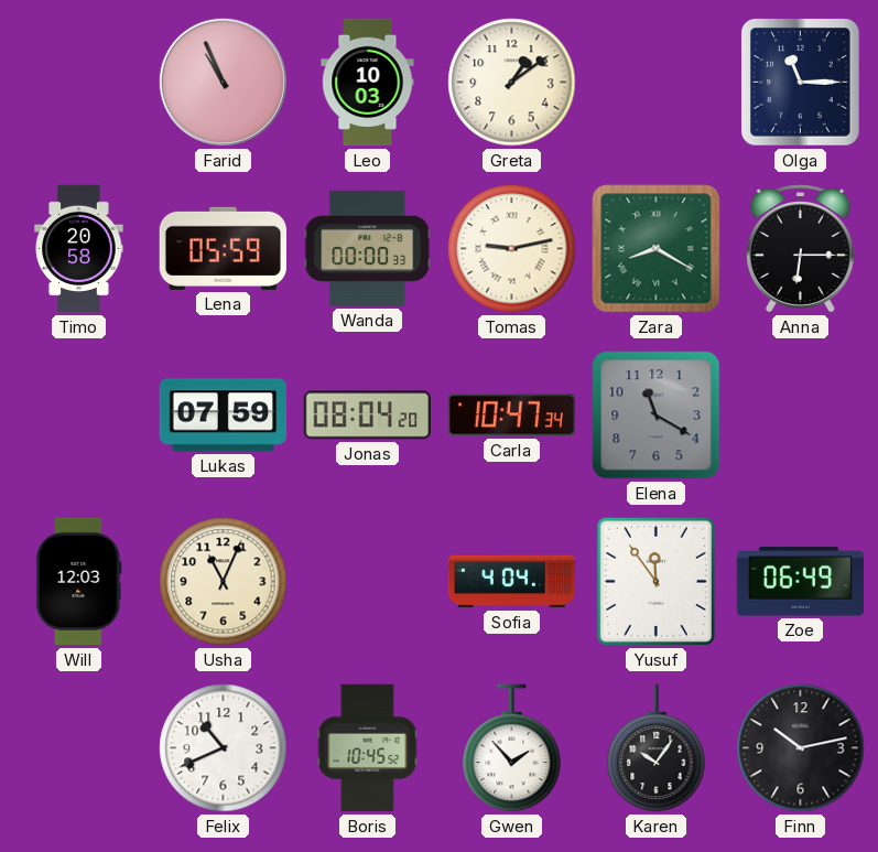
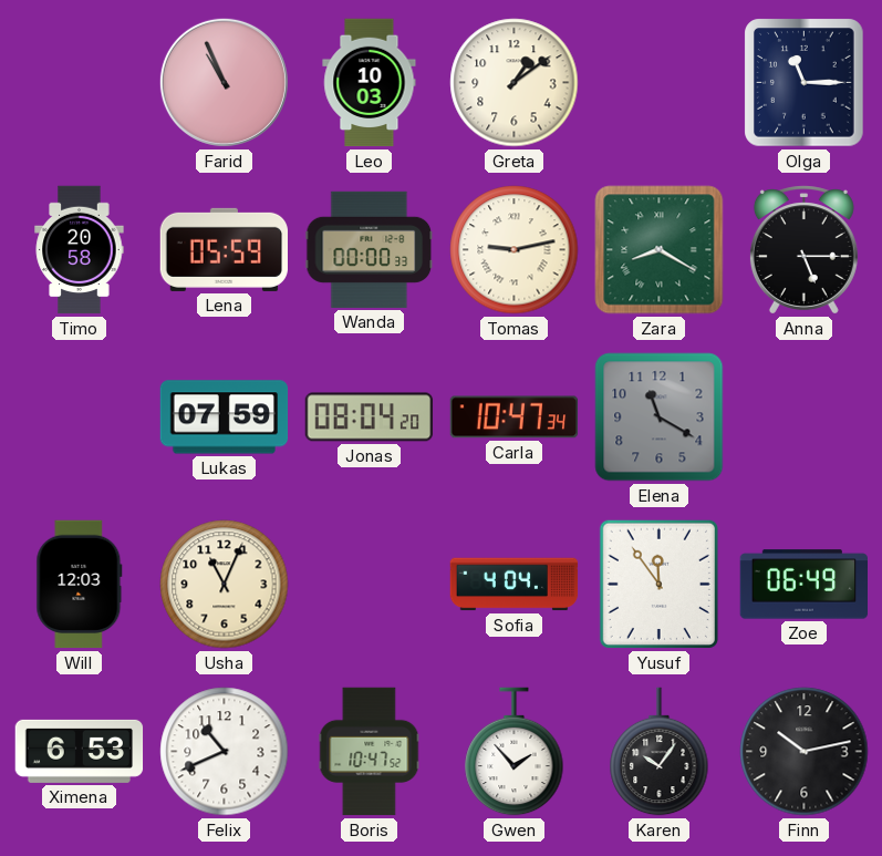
Anna: 6:15 -> 5:15
Ximena: none -> 6:53
Boris: 10:45 -> 10:47
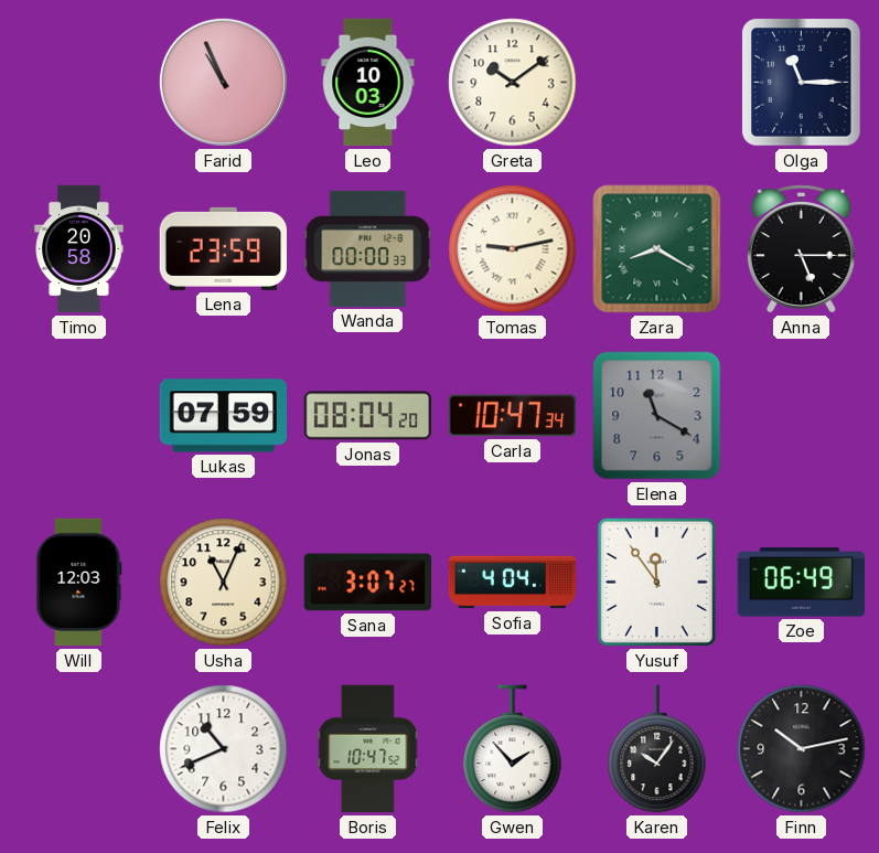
Greta: 1:09 -> 10:09
Lena: 05:59 -> 23:59
Sana: none -> 3:07
Ximena: 6:53 -> none
